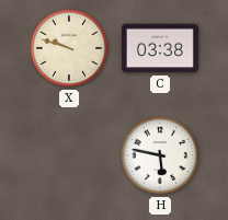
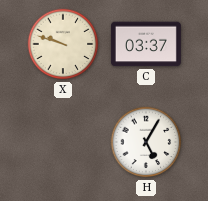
C: 03:38 -> 03:37
H: 5:47 -> 5:05
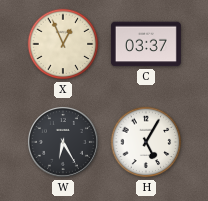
X: 9:48 -> 12:56
W: none -> 6:25
